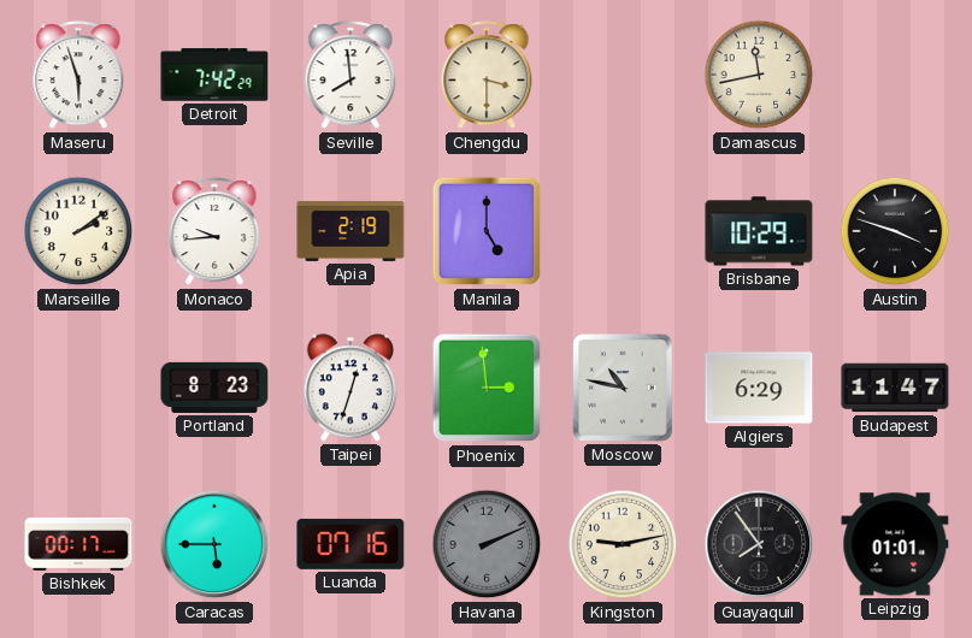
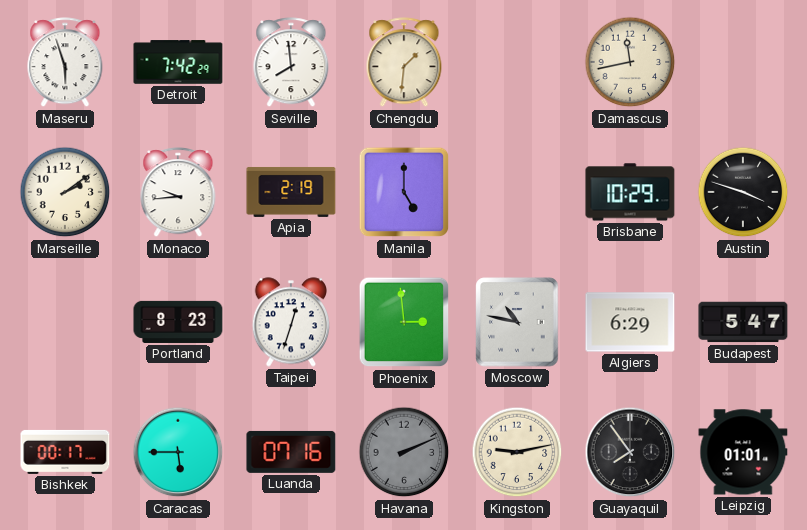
Chengdu: 3:30 -> 1:31
Budapest: 11:47 -> 5:47
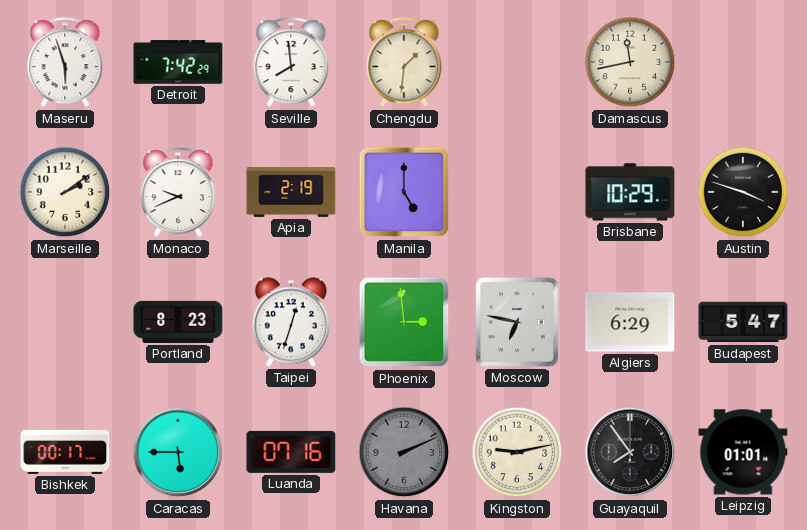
Monaco: 9:44 -> 9:41
Moscow: 10:47 -> 6:47
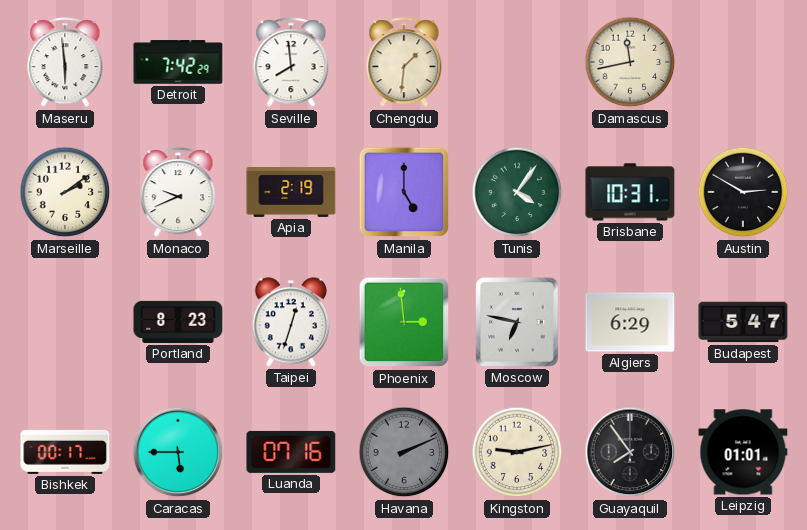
Maseru: 5:57 -> 5:59
Tunis: none -> 4:06
Brisbane: 10:29 -> 10:31
Austin: 3:48 -> 2:50
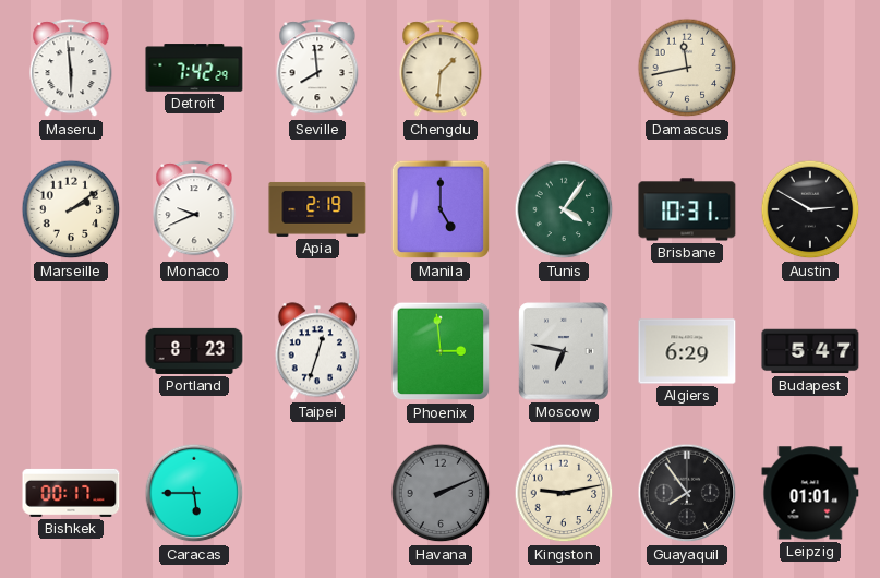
Luanda: 07:16 -> none
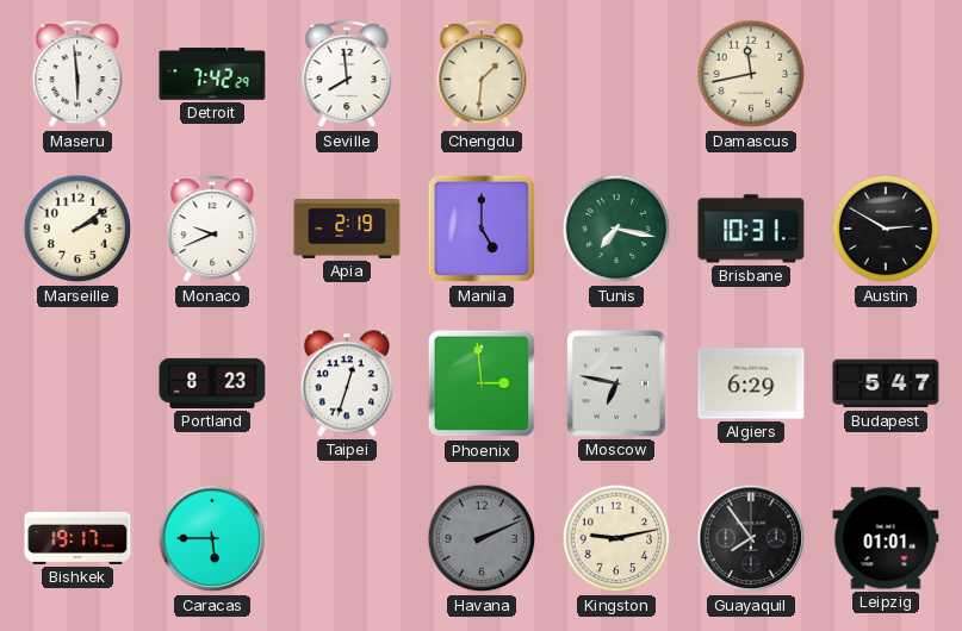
Tunis: 4:06 -> 7:17
Bishkek: 00:17 -> 19:17
